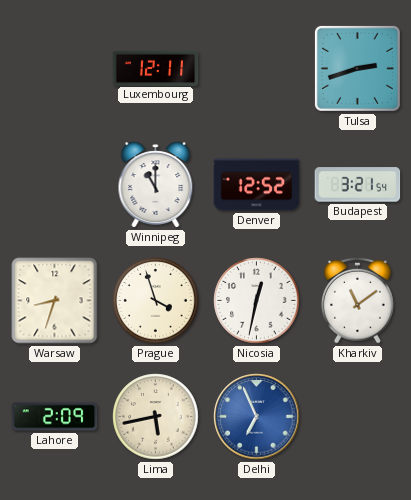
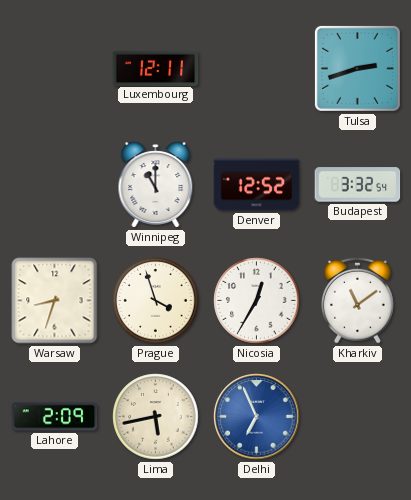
Budapest: 3:21 -> 3:32
Nicosia: 12:32 -> 12:35
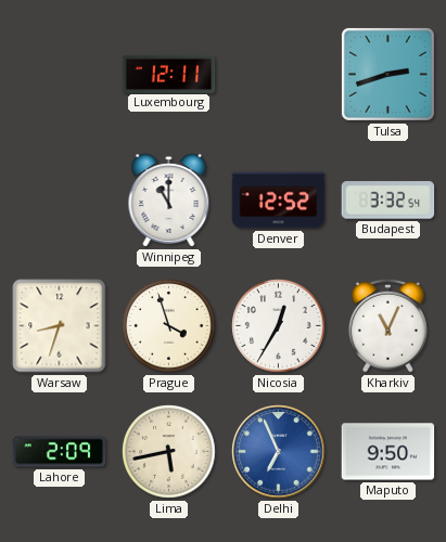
Kharkiv: 11:09 -> 11:04
Maputo: none -> 9:50
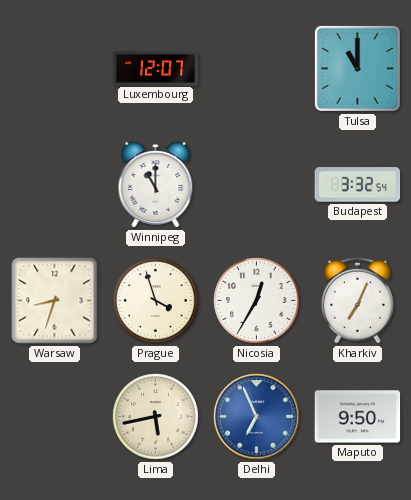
Luxembourg: 12:11 -> 12:07
Tulsa: 2:42 -> 11:00
Denver: 12:52 -> none
Kharkiv: 11:04 -> 7:04
Lahore: 2:09 -> none
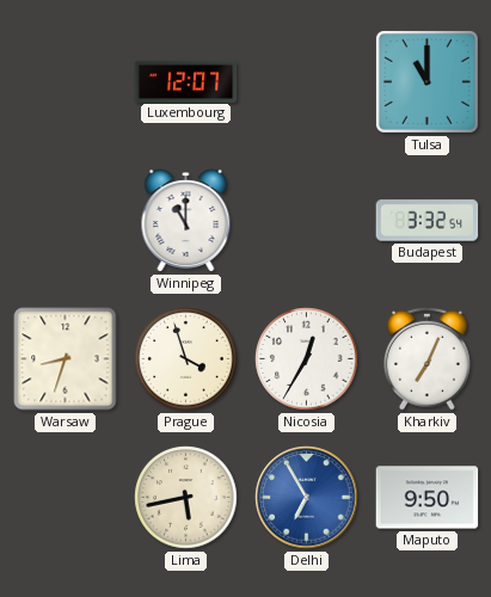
Delhi: 6:56 -> 6:55
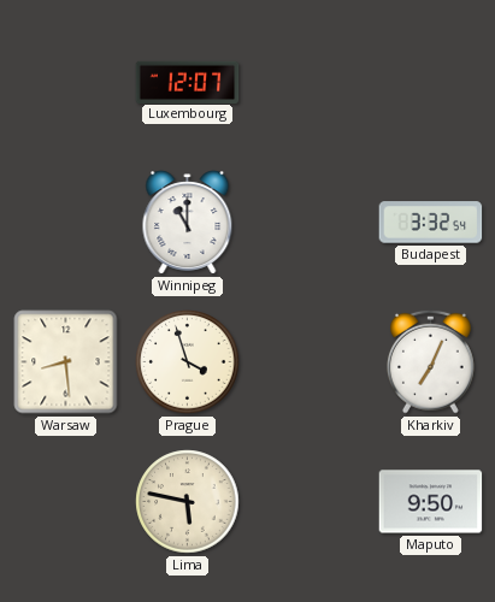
Tulsa: 11:00 -> none
Warsaw: 8:33 -> 8:29
Nicosia: 12:35 -> none
Lima: 5:43 -> 5:47
Delhi: 6:55 -> none
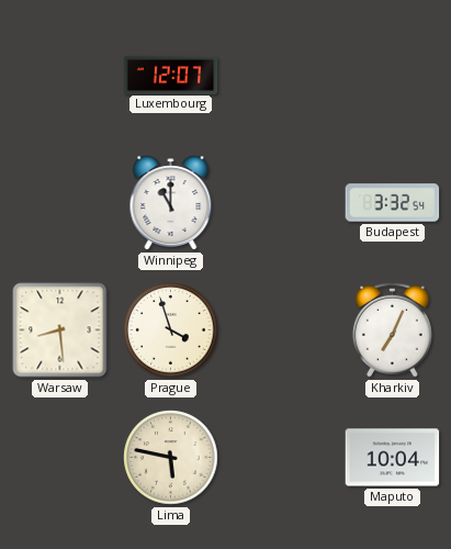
Maputo: 9:50 -> 10:04
